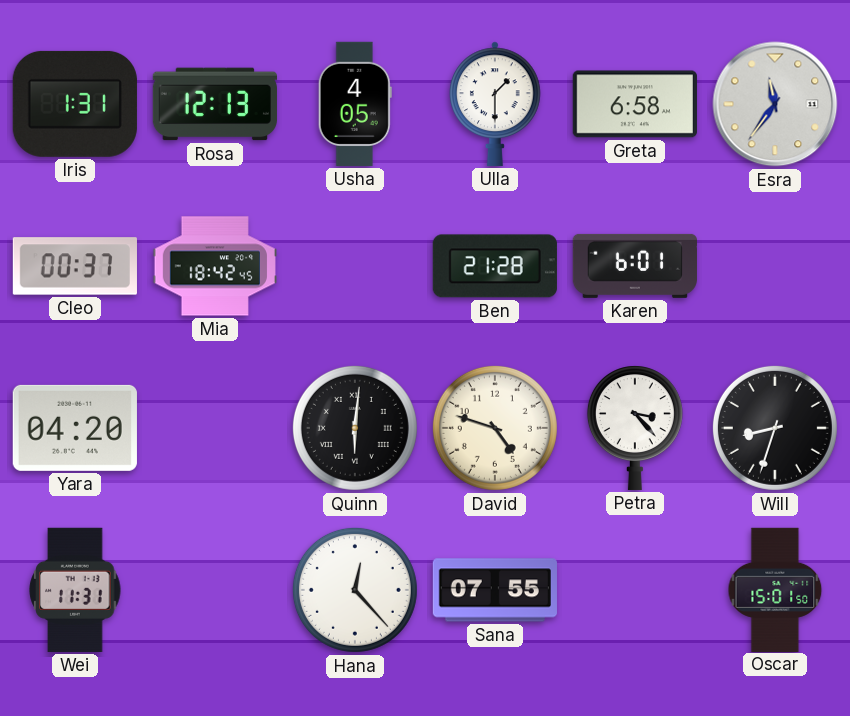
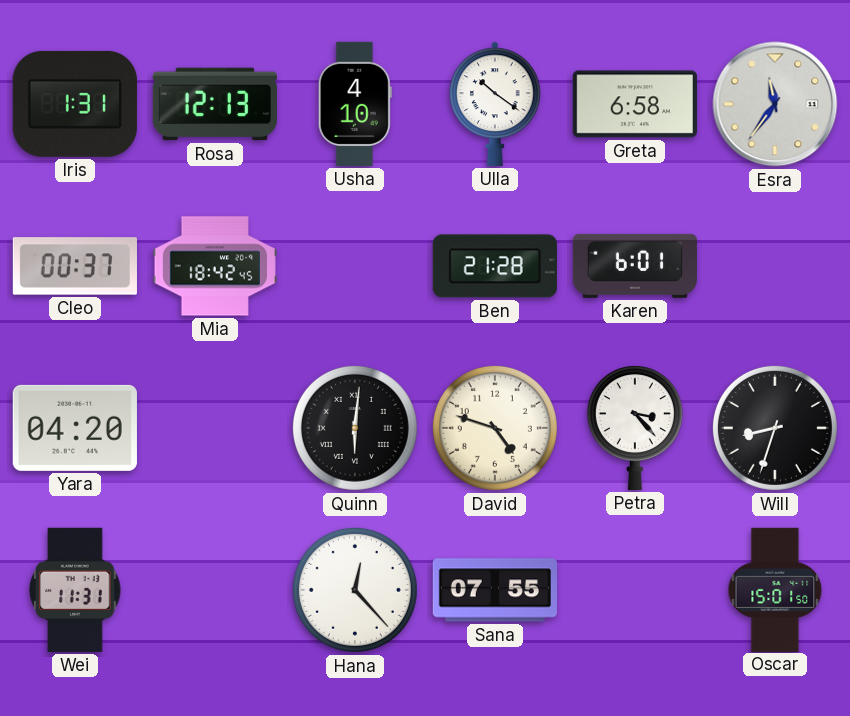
Usha: 4:05 -> 4:10
Ulla: 1:30 -> 10:21
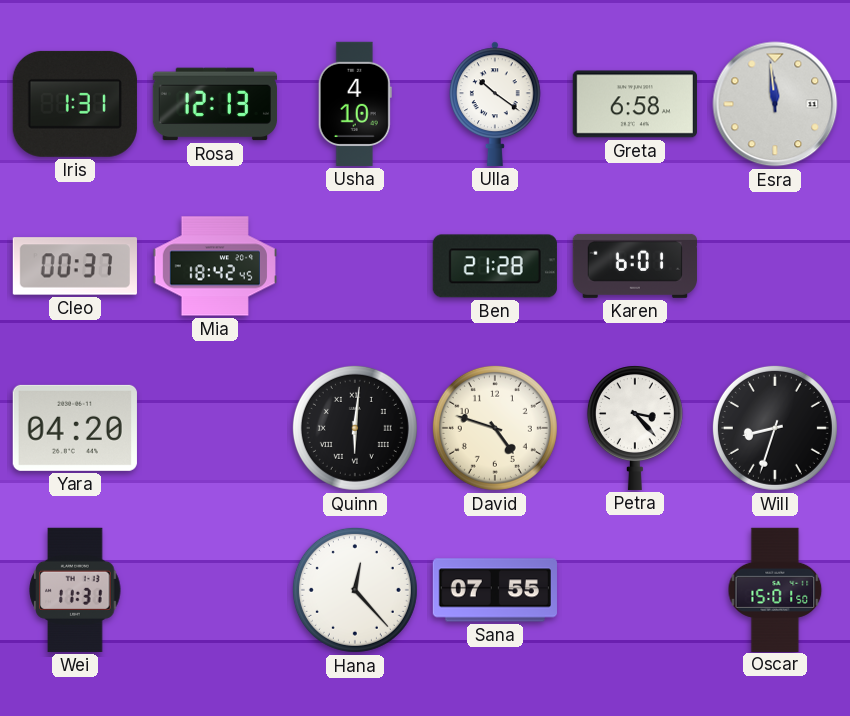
Esra: 11:36 -> 11:59
